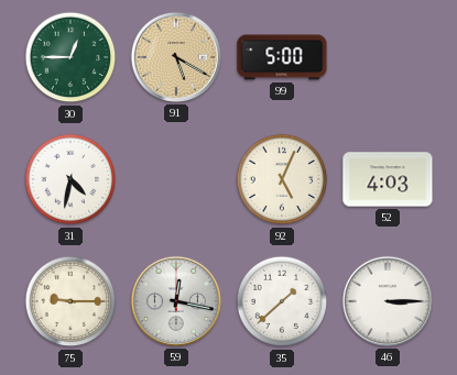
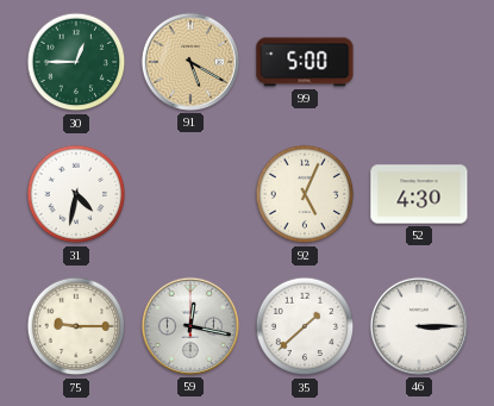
52: 4:03 -> 4:30
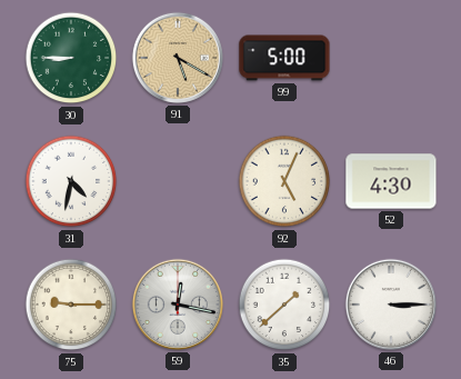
30: 12:45 -> 8:45
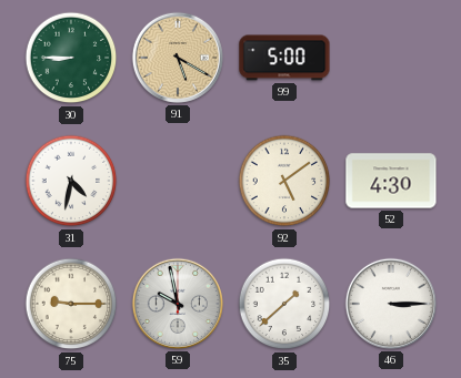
92: 5:04 -> 5:09
59: 12:17 -> 9:58
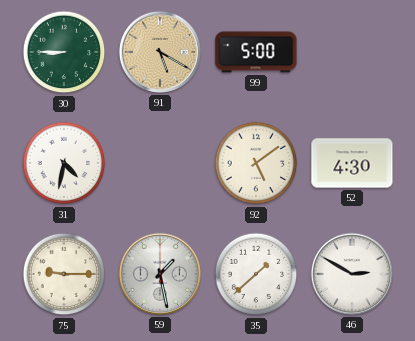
59: 9:58 -> 1:28
46: 3:15 -> 2:50
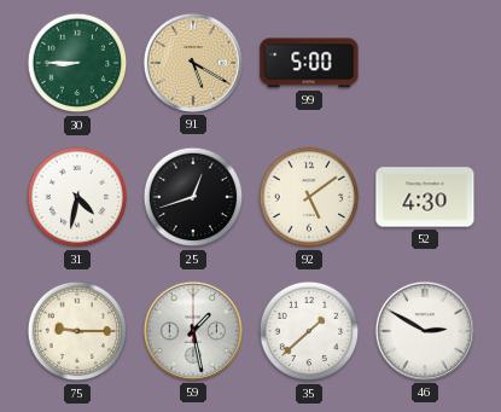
25: none -> 12:42
